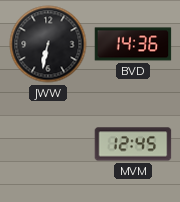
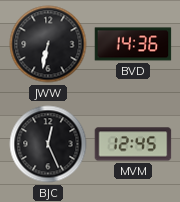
BJC: none -> 12:26
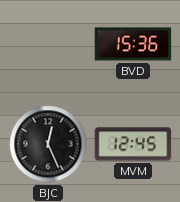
JWW: 6:32 -> none
BVD: 14:36 -> 15:36
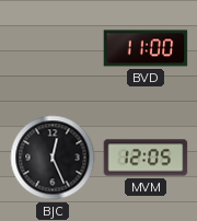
BVD: 15:36 -> 11:00
MVM: 12:45 -> 12:05
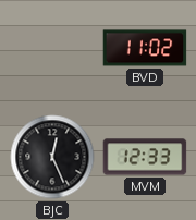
BVD: 11:00 -> 11:02
MVM: 12:05 -> 12:33
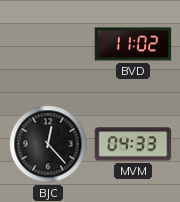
BJC: 12:26 -> 12:23
MVM: 12:33 -> 04:33
